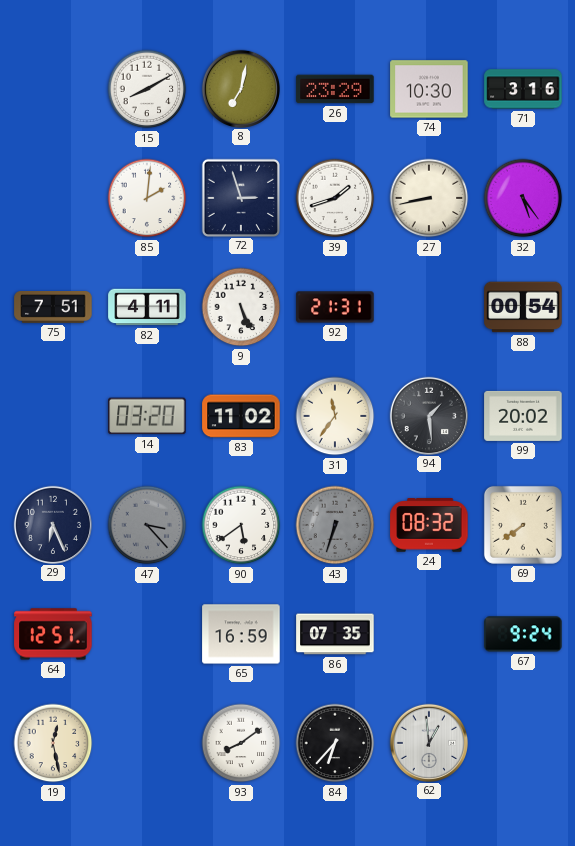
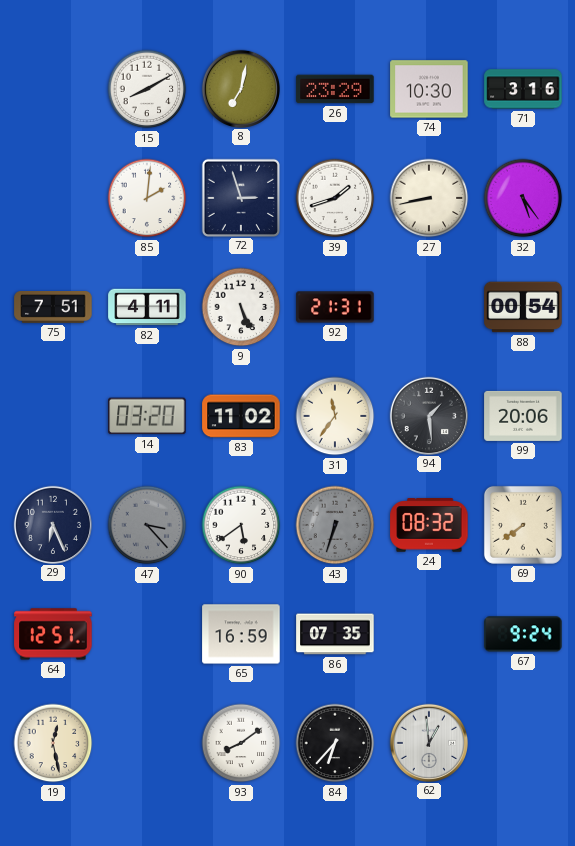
99: 20:02 -> 20:06
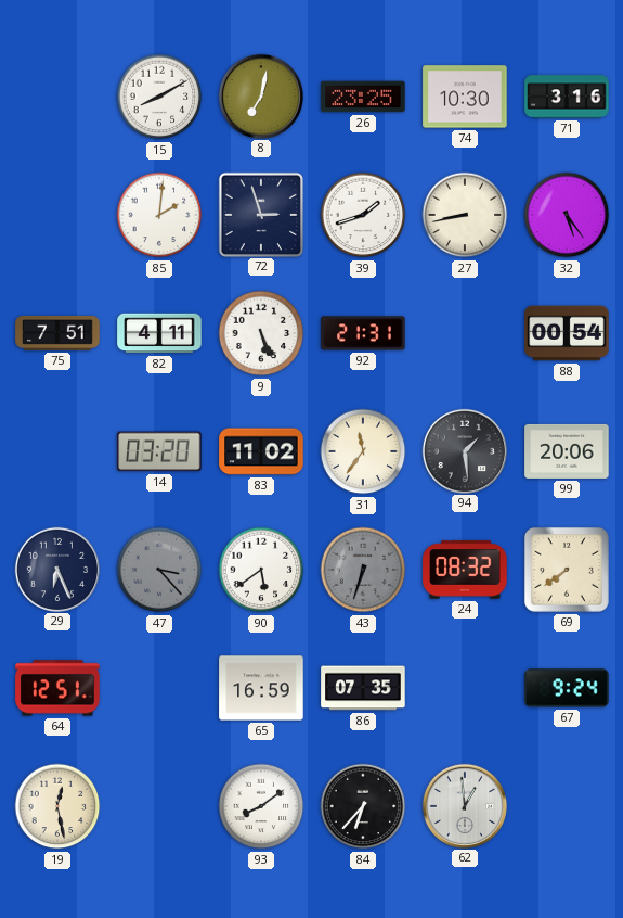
26: 23:29 -> 23:25
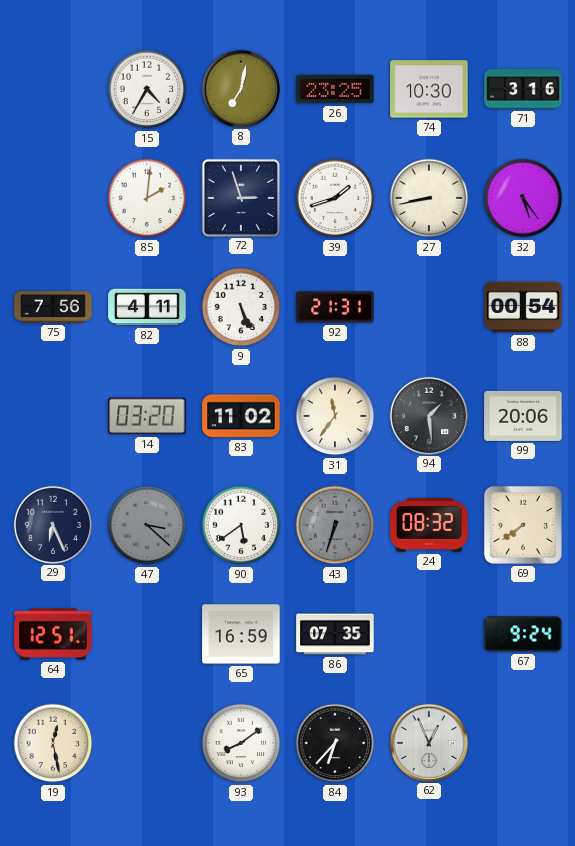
15: 8:10 -> 4:35
75: 7:51 -> 7:56
47: 3:23 -> 3:22
62: 12:59 -> 12:56
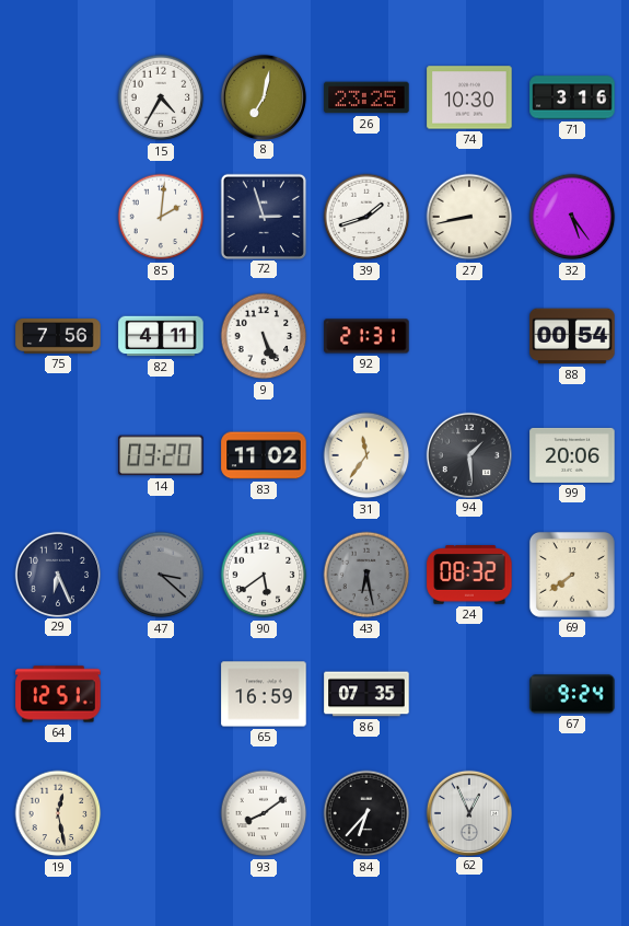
43: 6:33 -> 6:28
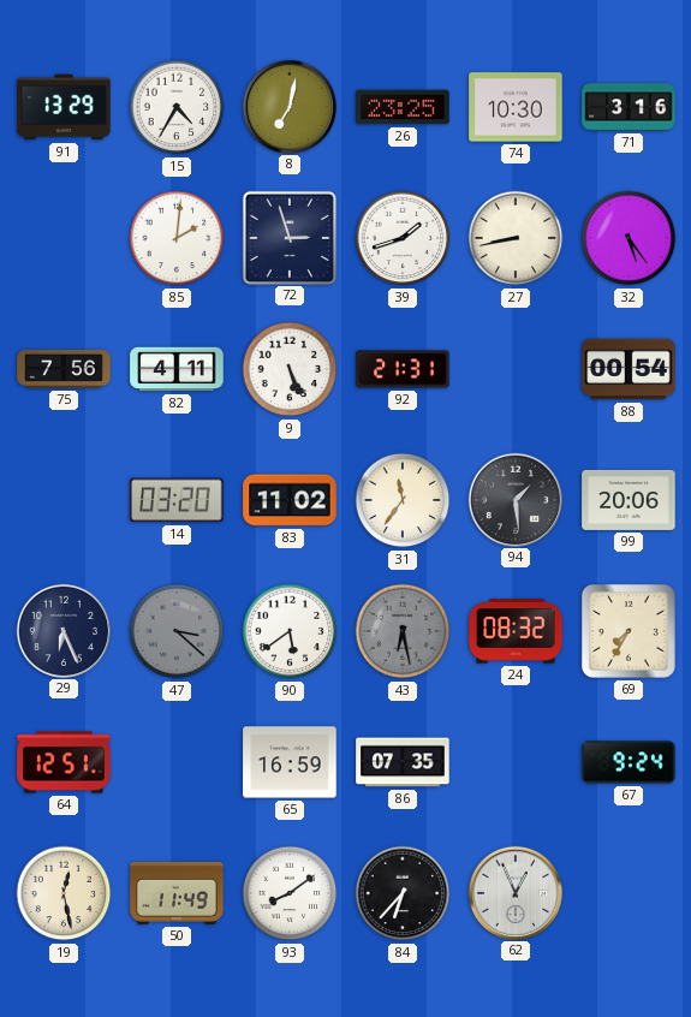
91: none -> 13:29
69: 7:39 -> 7:35
50: none -> 11:49
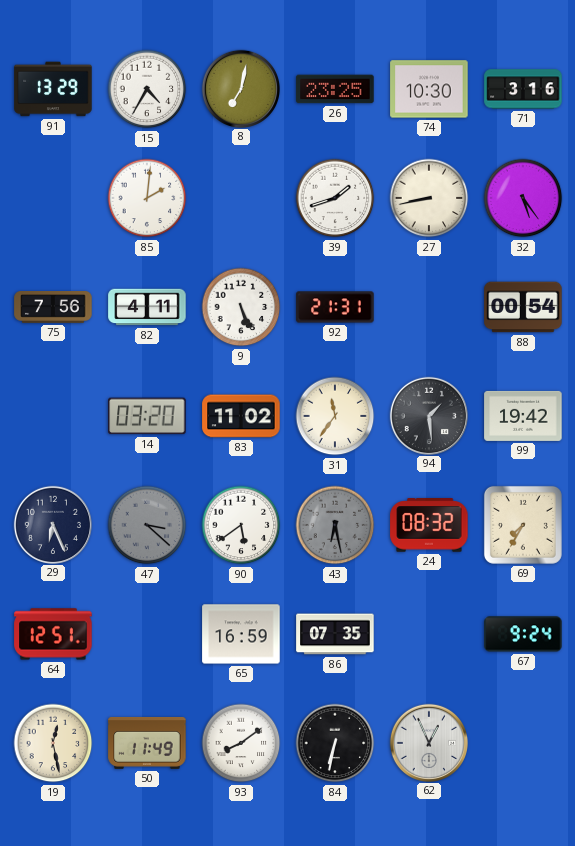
72: 2:57 -> none
99: 20:06 -> 19:42
84: 6:37 -> 6:32
